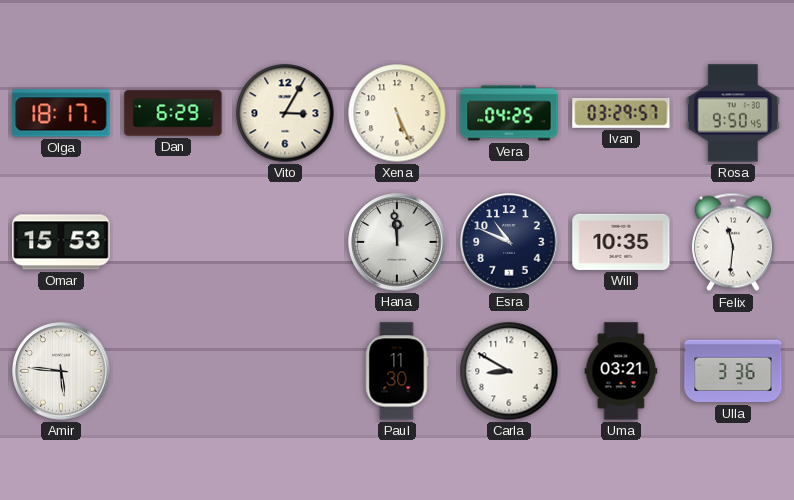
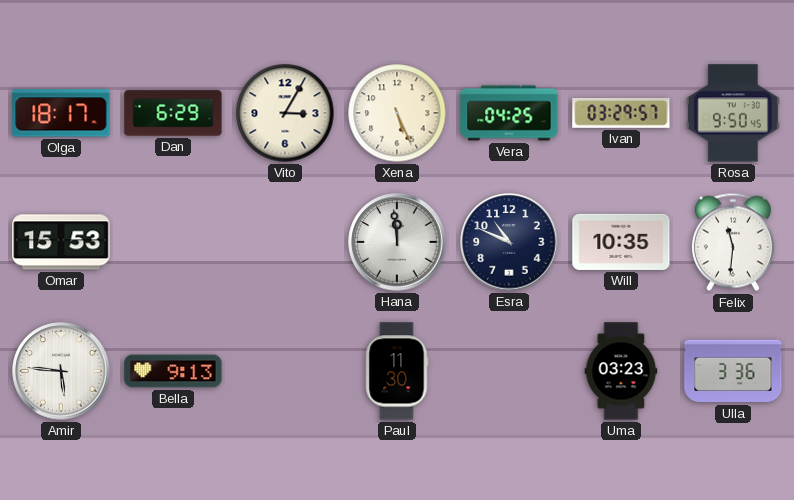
Bella: none -> 9:13
Carla: 8:50 -> none
Uma: 03:21 -> 03:23
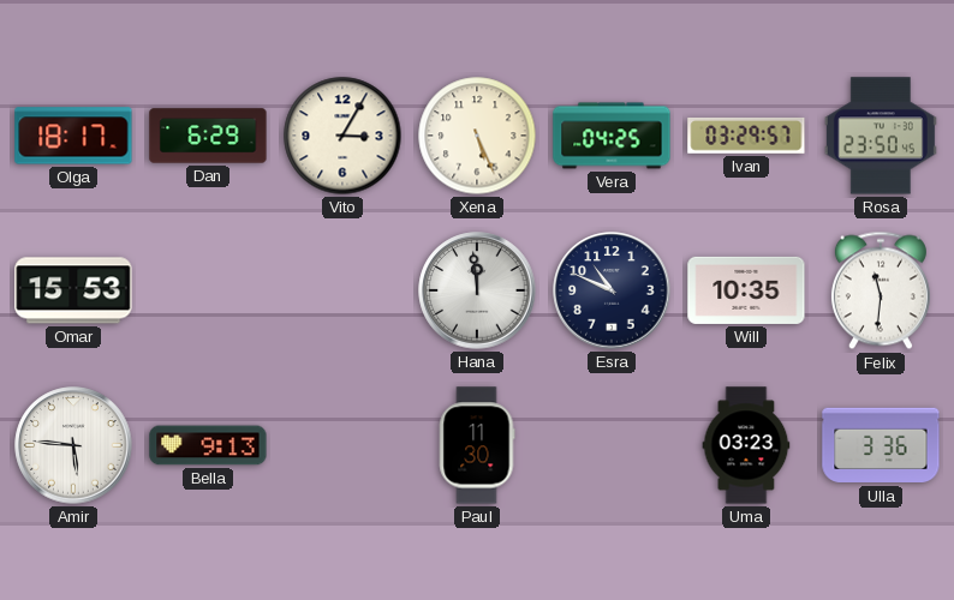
Rosa: 9:50 -> 23:50
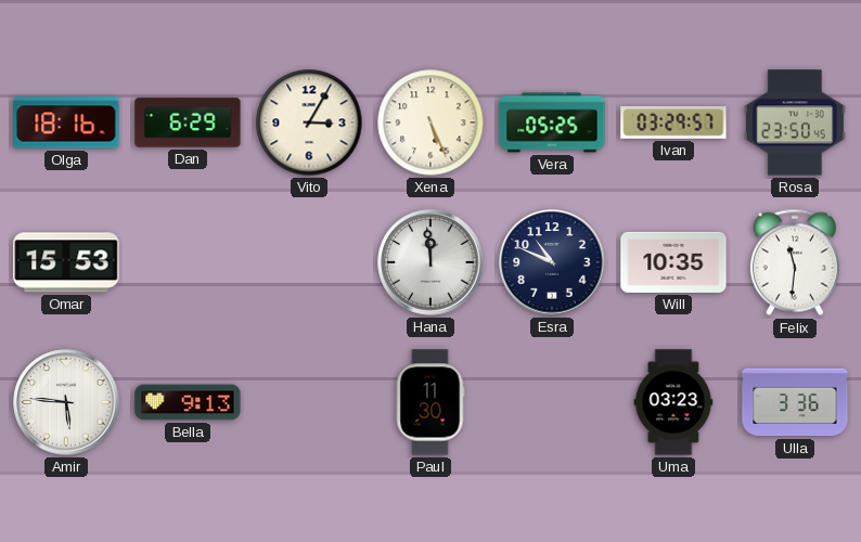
Olga: 18:17 -> 18:16
Vera: 04:25 -> 05:25
